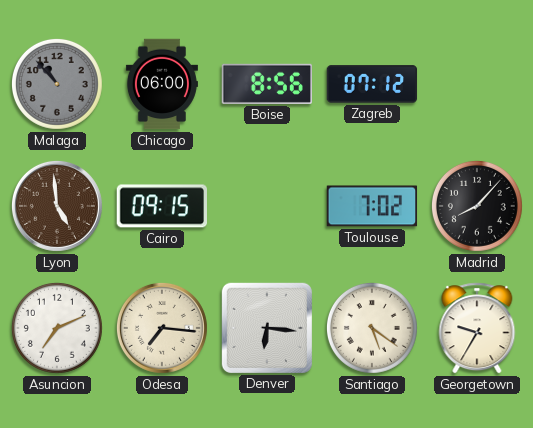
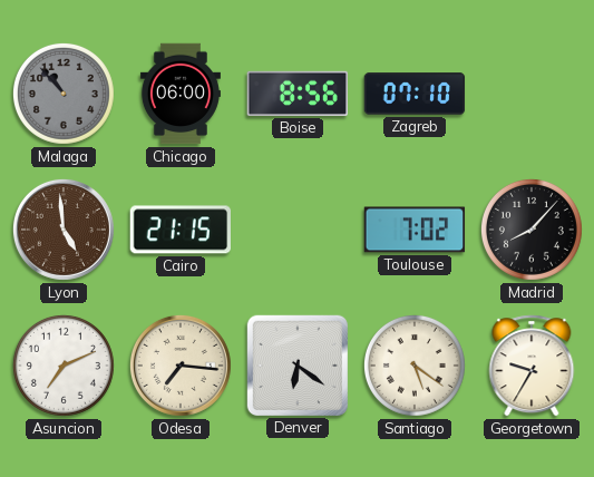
Zagreb: 07:12 -> 07:10
Cairo: 09:15 -> 21:15
Denver: 6:16 -> 6:21
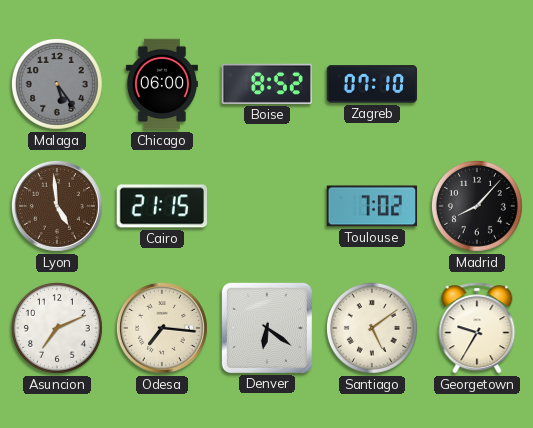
Malaga: 10:53 -> 5:24
Boise: 8:56 -> 8:52
Santiago: 5:21 -> 5:09
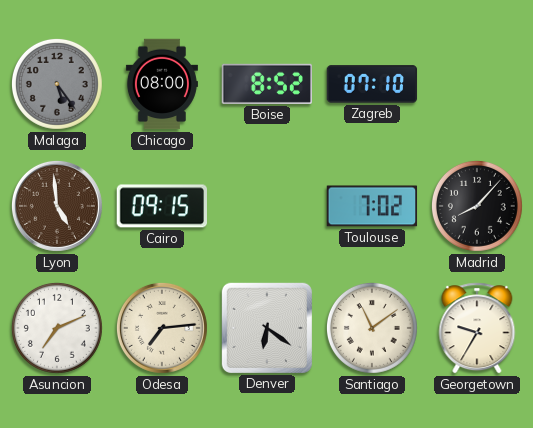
Chicago: 06:00 -> 08:00
Cairo: 21:15 -> 09:15
Odesa: 7:16 -> 7:14
Santiago: 5:09 -> 11:09
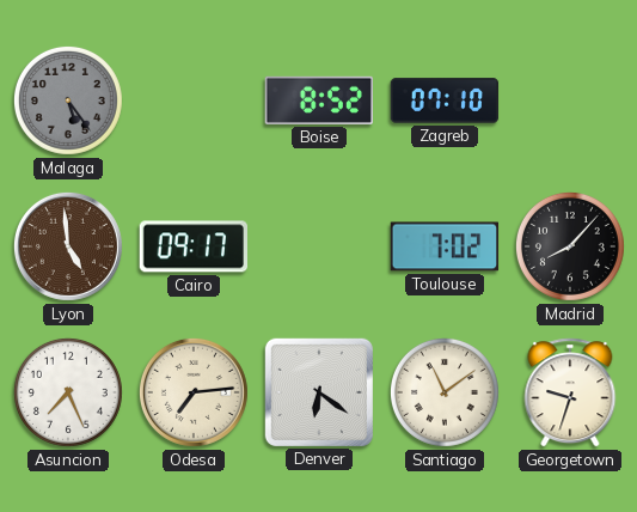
Chicago: 08:00 -> none
Cairo: 09:15 -> 09:17
Asuncion: 7:11 -> 7:26
Georgetown: 9:35 -> 9:33
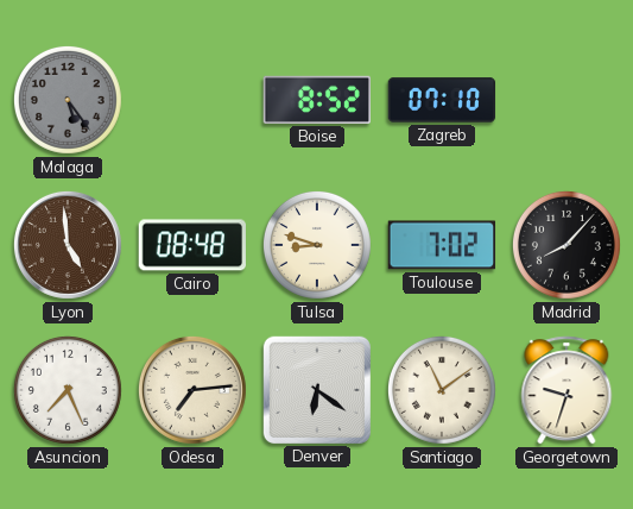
Cairo: 09:17 -> 08:48
Tulsa: none -> 8:48
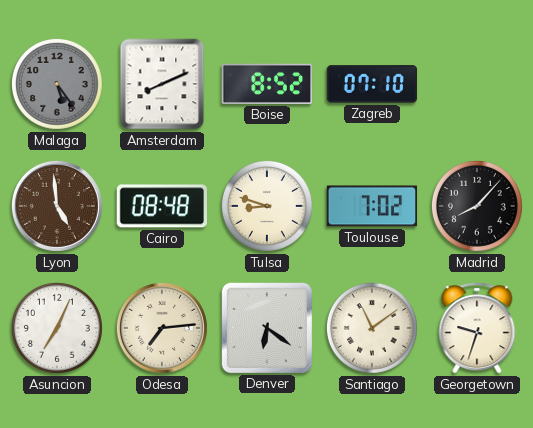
Amsterdam: none -> 8:11
Asuncion: 7:26 -> 7:04
